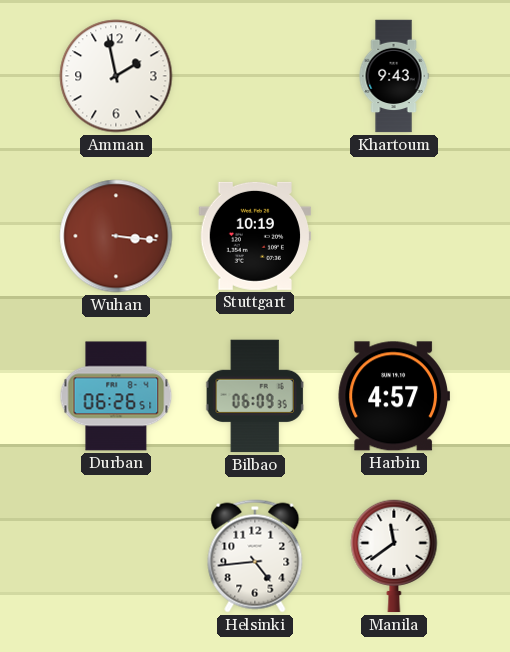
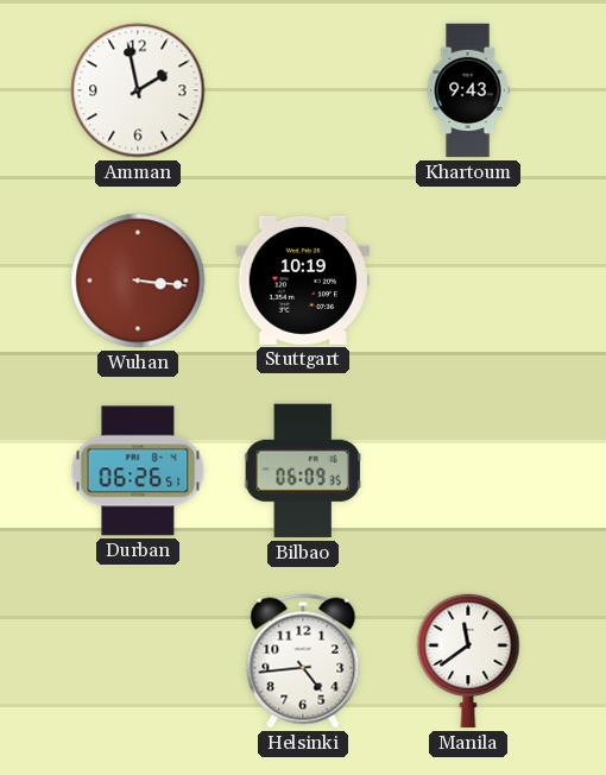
Harbin: 4:57 -> none
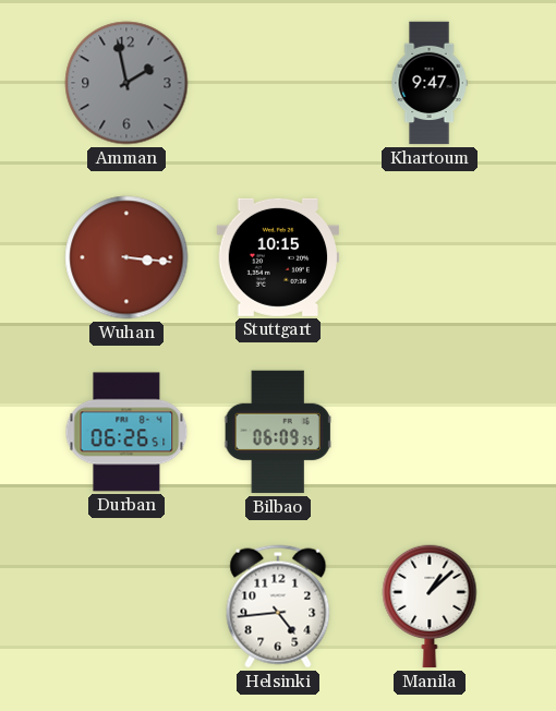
Amman dial: white -> grey
Khartoum: 9:43 -> 9:47
Stuttgart: 10:19 -> 10:15
Manila: 11:39 -> 1:08
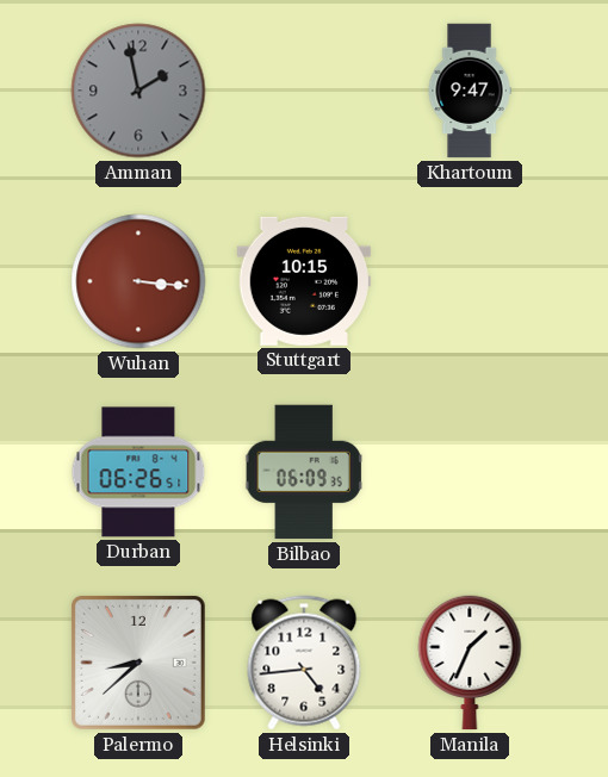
Palermo: none -> 8:38
Manila: 1:08 -> 1:34
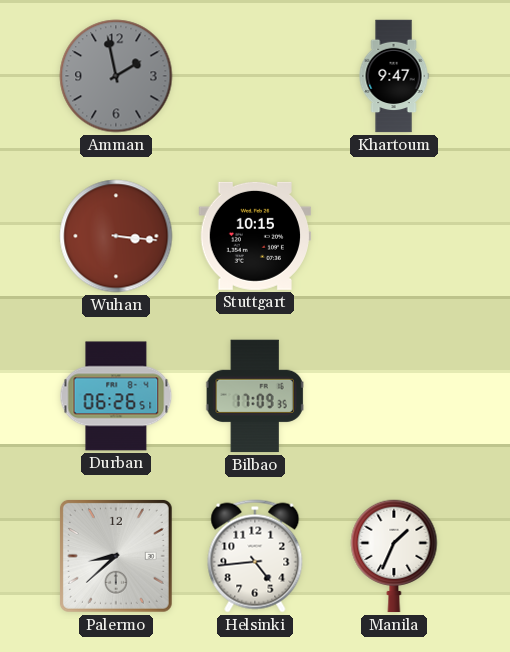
Bilbao: 06:09 -> 17:09
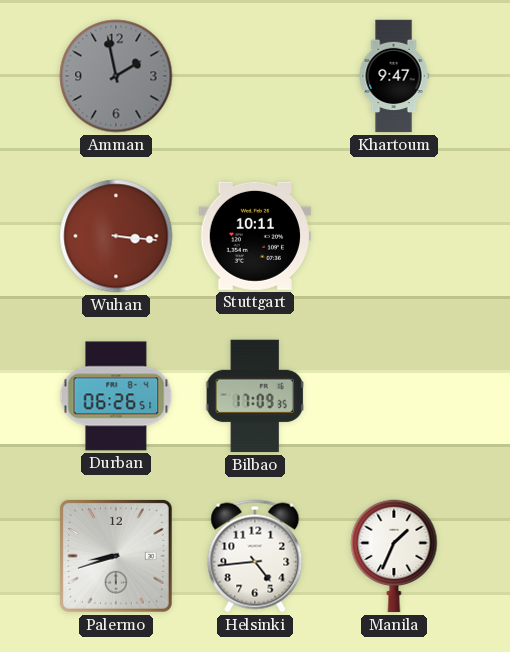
Stuttgart: 10:15 -> 10:11
Palermo: 8:38 -> 8:42
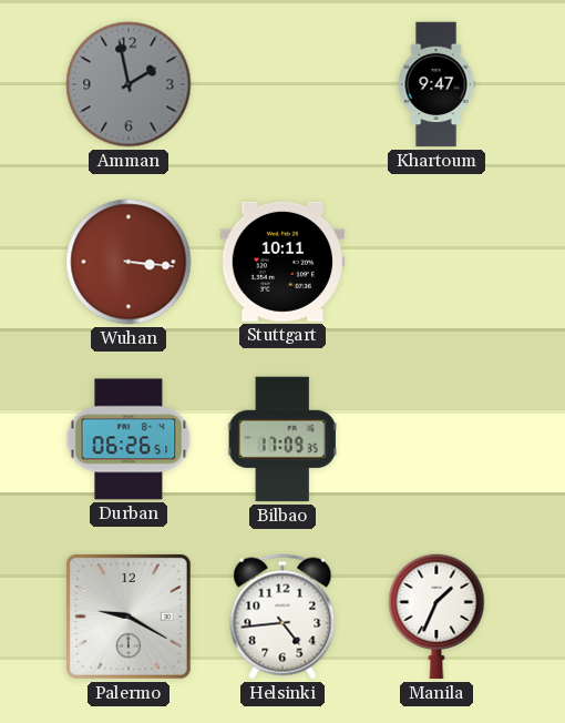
Palermo: 8:42 -> 9:20
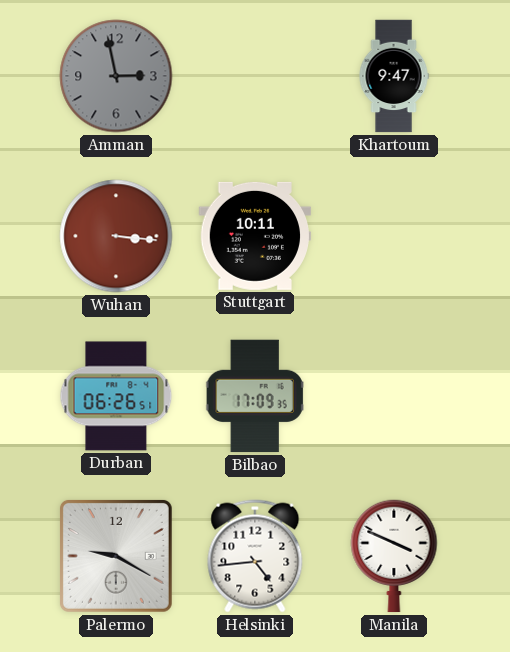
Amman: 1:58 -> 2:58
Manila: 1:34 -> 3:49
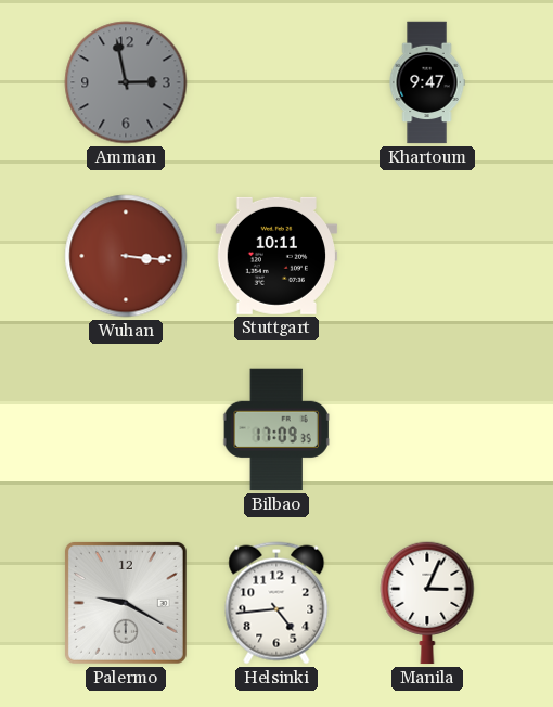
Durban: 06:26 -> none
Manila: 3:49 -> 3:04
